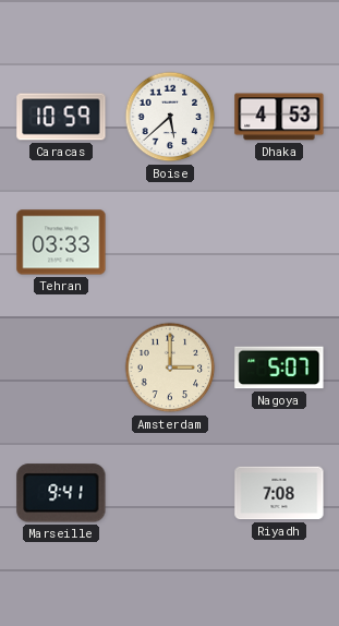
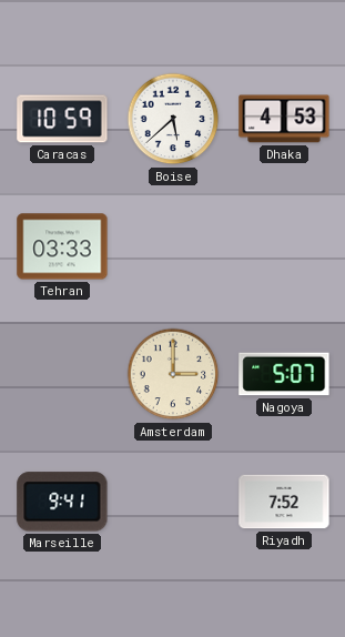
Riyadh: 7:08 -> 7:52
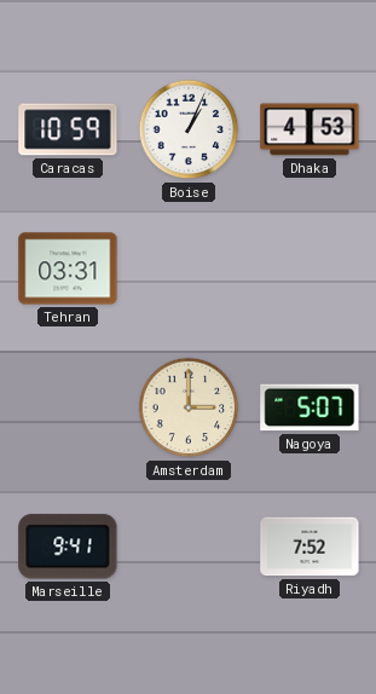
Boise: 5:38 -> 1:04
Tehran: 03:33 -> 03:31
